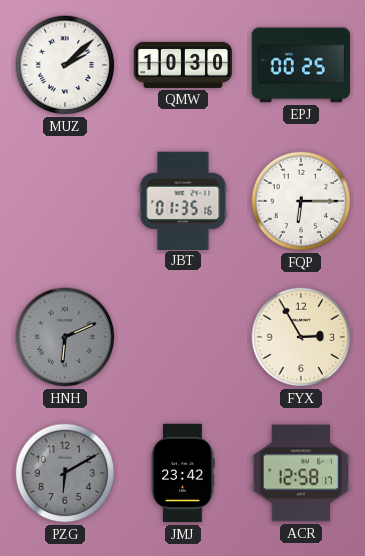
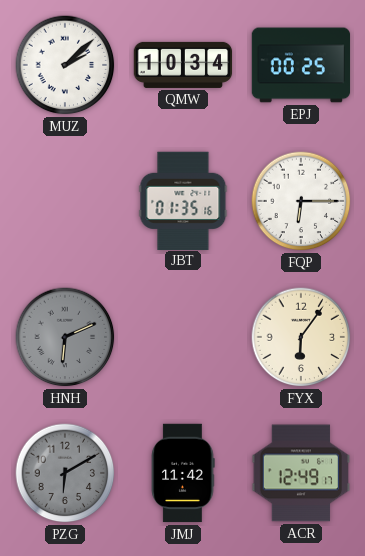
QMW: 10:30 -> 10:34
FYX: 2:55 -> 6:06
JMJ: 23:42 -> 11:42
ACR: 12:58 -> 12:49
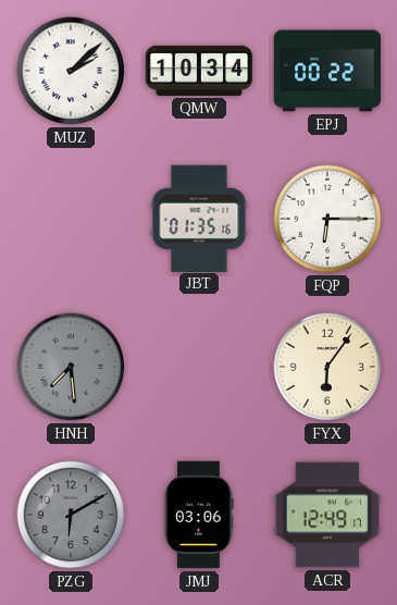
EPJ: 00:25 -> 00:22
HNH: 6:11 -> 7:29
JMJ: 11:42 -> 03:06
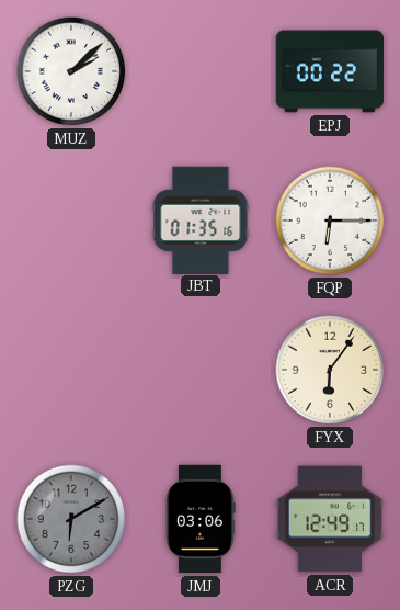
QMW: 10:34 -> none
HNH: 7:29 -> none
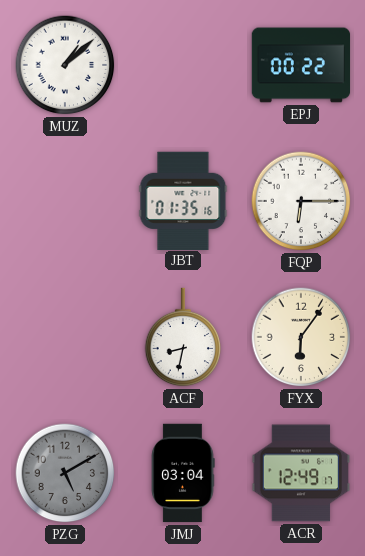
MUZ: 2:08 -> 1:08
ACF: none -> 8:32
PZG: 6:10 -> 5:10
JMJ: 03:06 -> 03:04
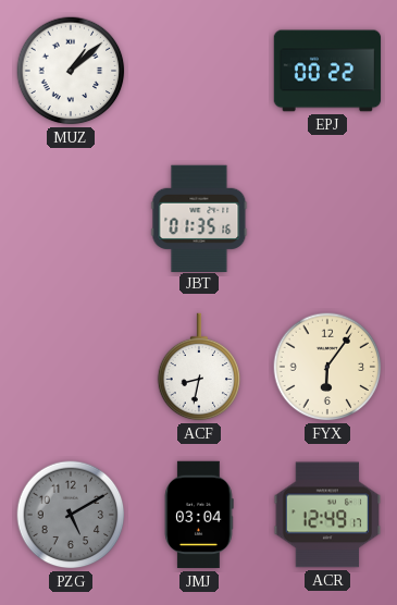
FQP: 6:15 -> none
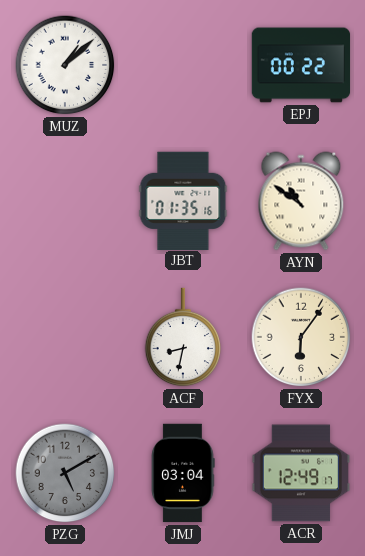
AYN: none -> 10:51
